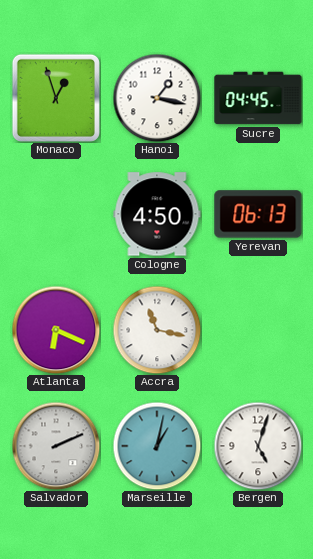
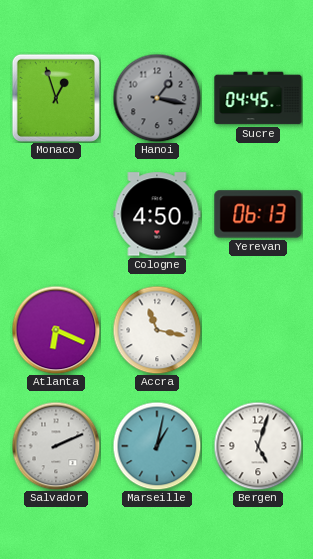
Hanoi dial: white -> grey
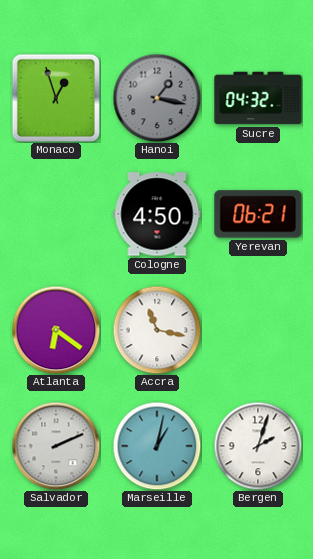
Sucre: 04:45 -> 04:32
Yerevan: 06:13 -> 06:21
Atlanta: 6:19 -> 6:21
Bergen: 5:03 -> 2:03
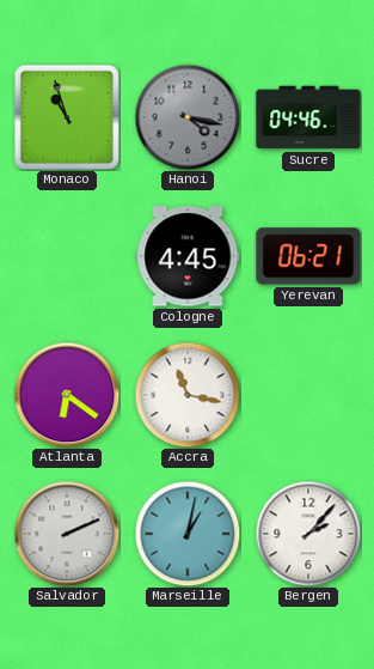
Monaco: 12:57 -> 10:57
Hanoi: 1:17 -> 4:17
Sucre: 04:32 -> 04:46
Cologne: 4:50 -> 4:45
Bergen: 2:03 -> 2:07
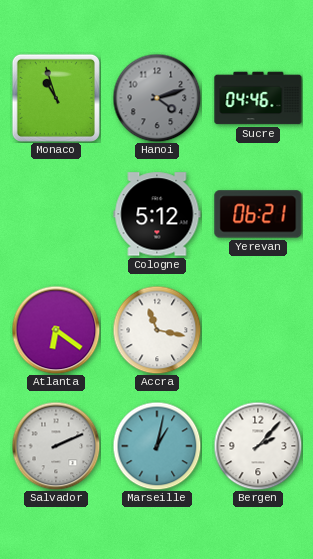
Hanoi: 4:17 -> 4:12
Cologne: 4:45 -> 5:12
